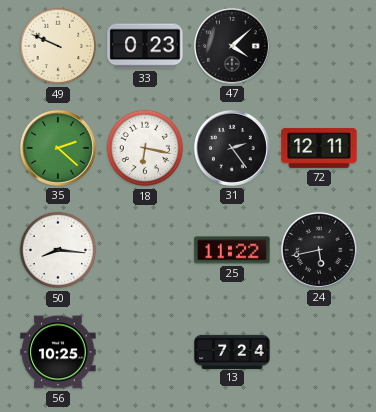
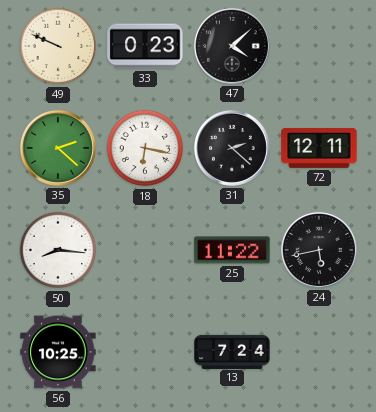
31: 2:24 -> 2:22
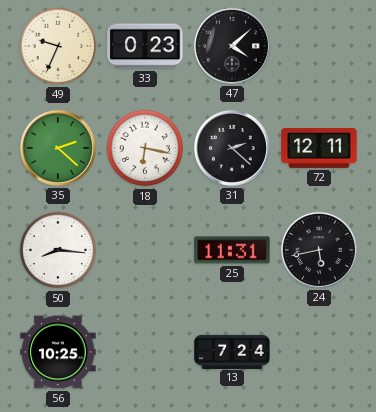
49: 9:49 -> 9:34
25: 11:22 -> 11:31
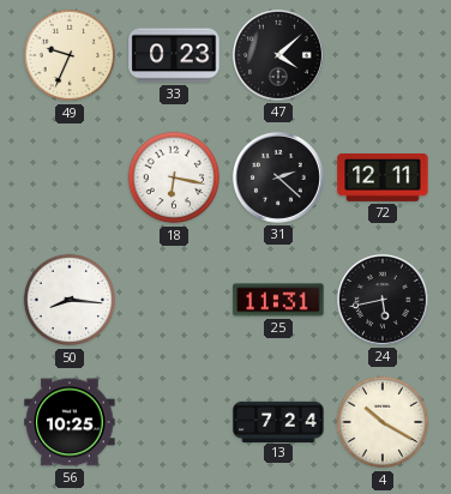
35: 2:22 -> none
4: none -> 10:20
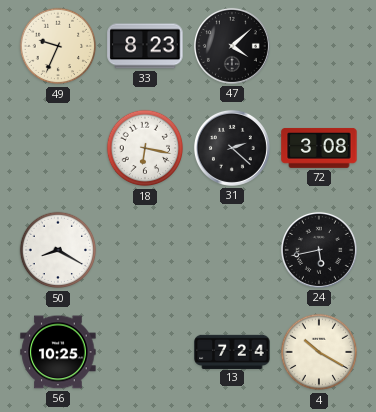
33: 0:23 -> 8:23
72: 12:11 -> 3:08
50: 8:16 -> 8:20
25: 11:31 -> none
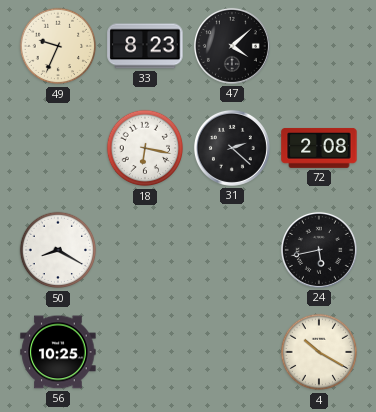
72: 3:08 -> 2:08
13: 7:24 -> none
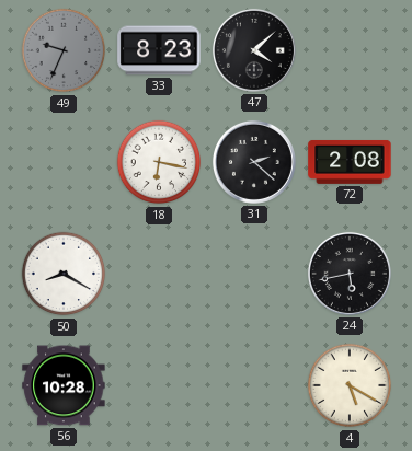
49 dial: cream -> grey
56: 10:25 -> 10:28
4: 10:20 -> 5:20
